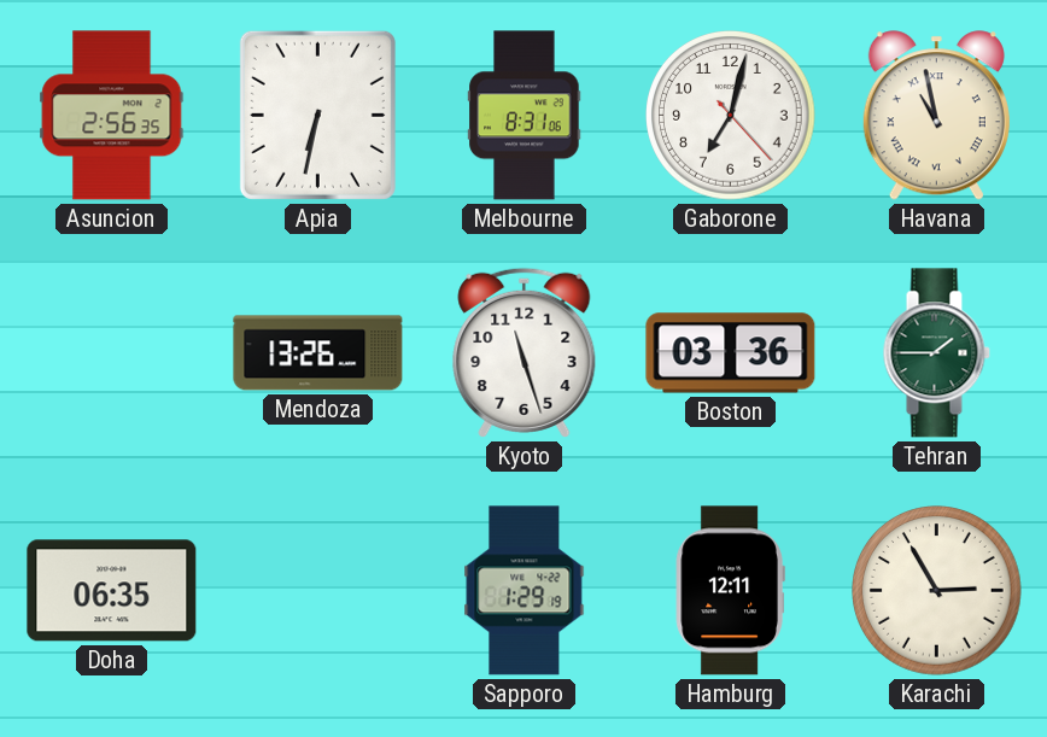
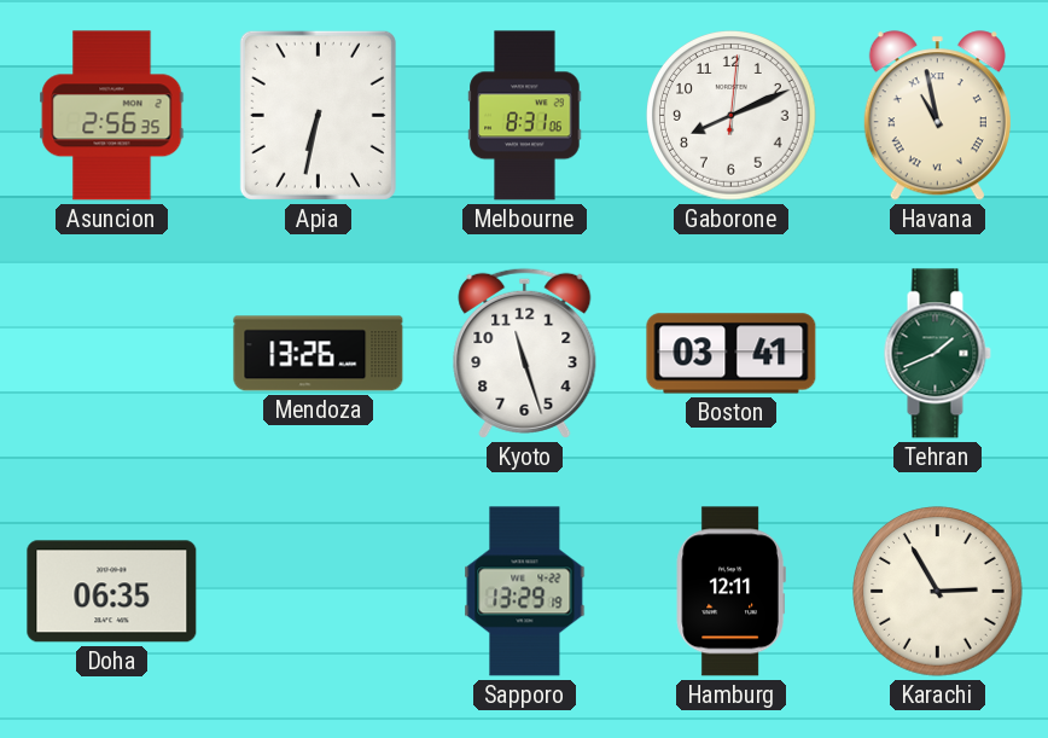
Gaborone: 7:02 -> 8:11
Boston: 03:36 -> 03:41
Tehran: 1:45 -> 1:41
Sapporo: 1:29 -> 13:29
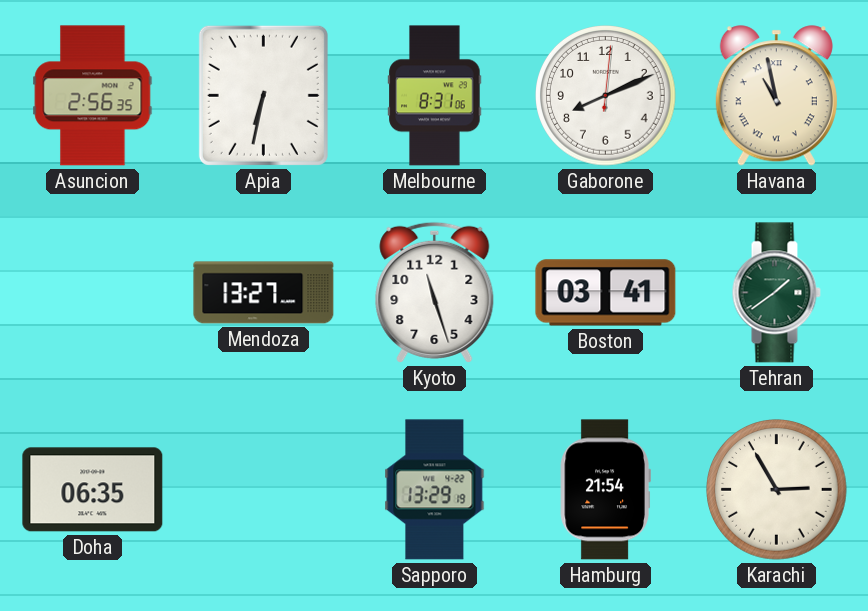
Mendoza: 13:26 -> 13:27
Tehran: 1:41 -> 1:39
Hamburg: 12:11 -> 21:54
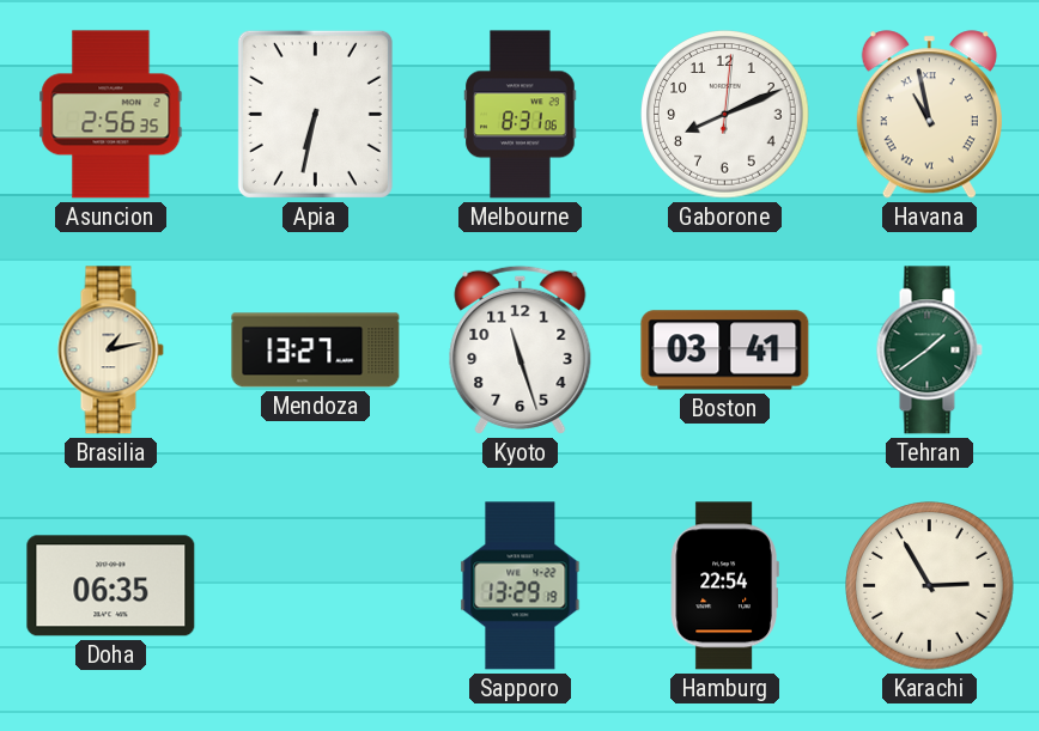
Brasilia: none -> 1:13
Hamburg: 21:54 -> 22:54
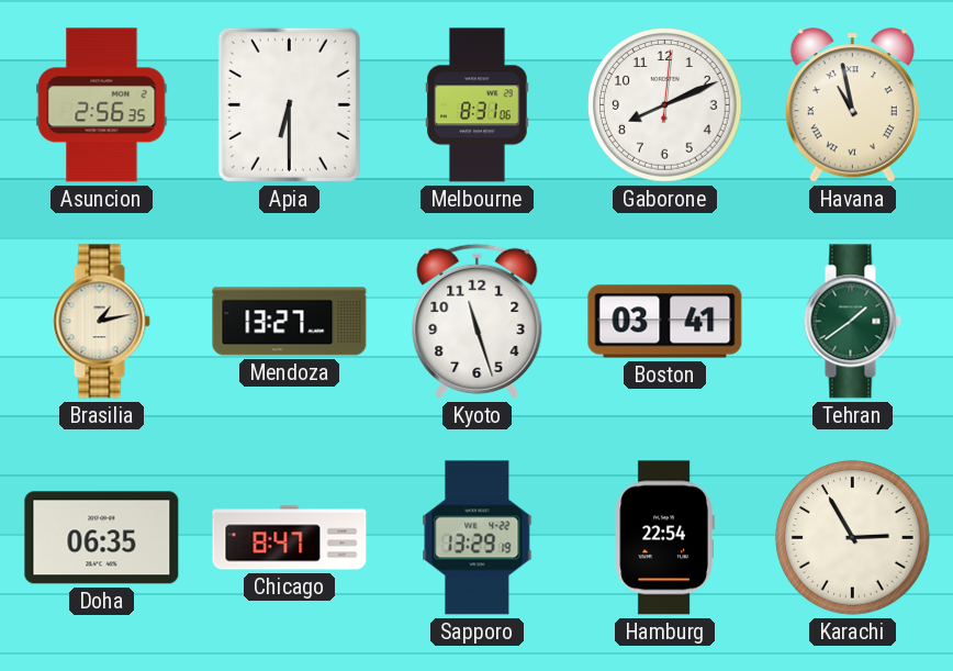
Apia: 6:32 -> 6:30
Chicago: none -> 8:47
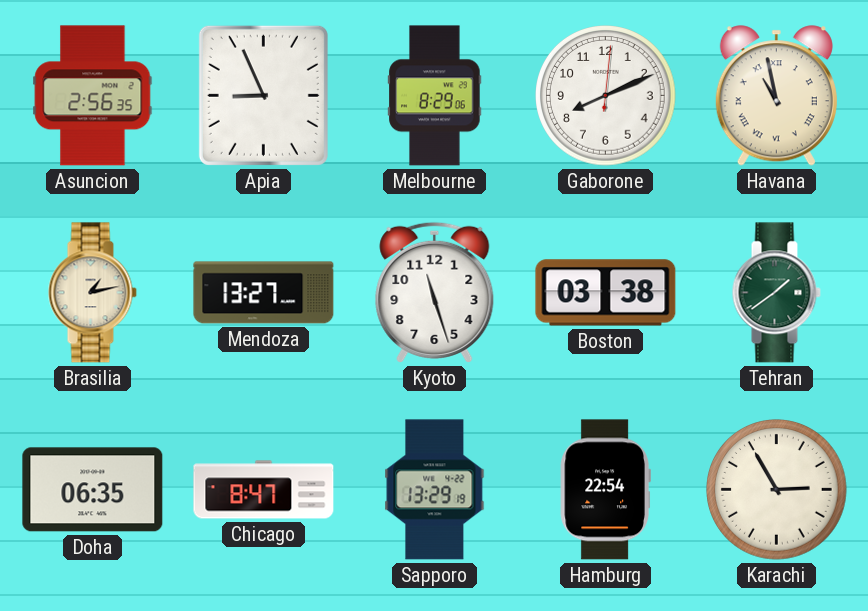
Apia: 6:30 -> 8:56
Melbourne: 8:31 -> 8:29
Boston: 03:41 -> 03:38
